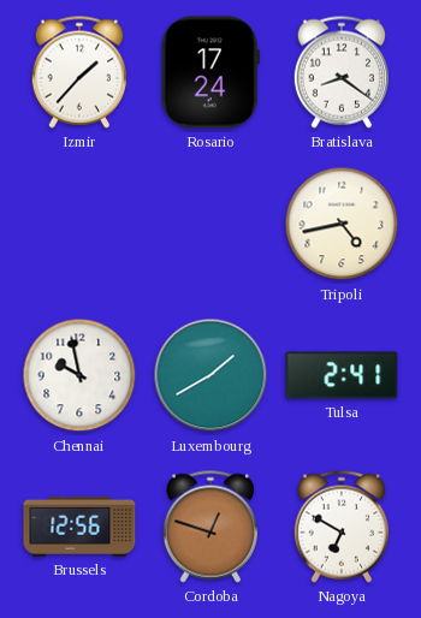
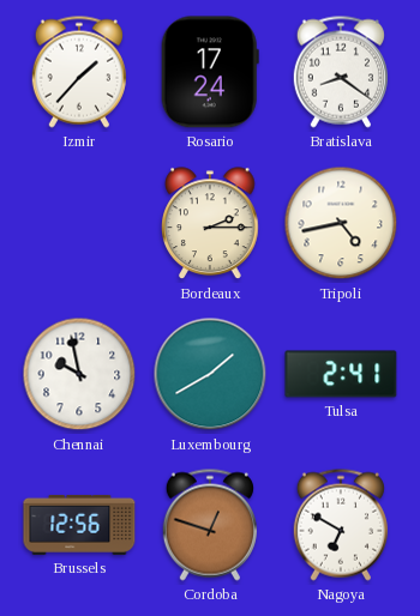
Bordeaux: none -> 2:15
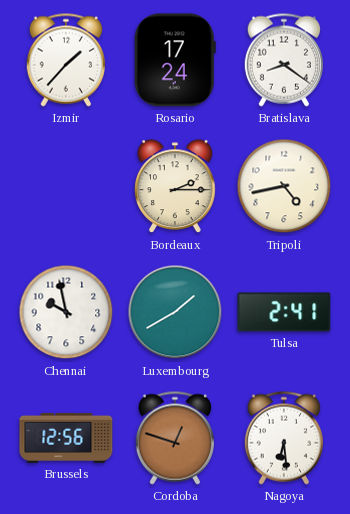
Nagoya: 6:50 -> 6:29
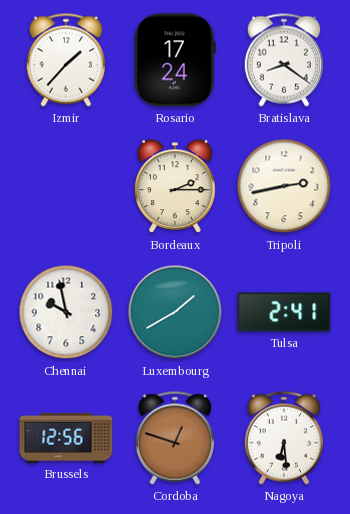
Tripoli: 4:43 -> 2:43
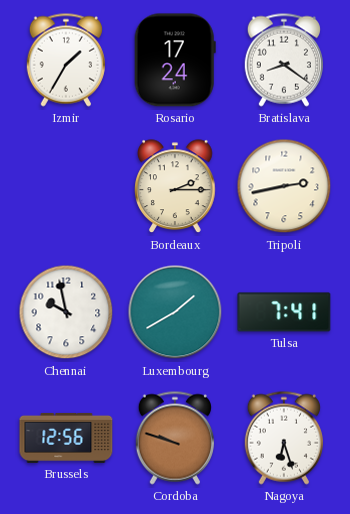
Izmir: 1:37 -> 1:35
Tulsa: 2:41 -> 7:41
Cordoba: 12:48 -> 9:48
Nagoya: 6:29 -> 6:27
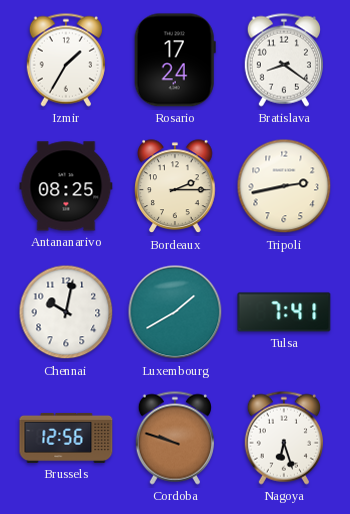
Antananarivo: none -> 08:25
Chennai: 9:58 -> 10:02
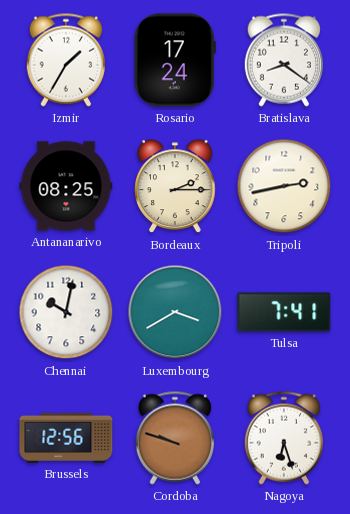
Luxembourg: 1:40 -> 3:40
